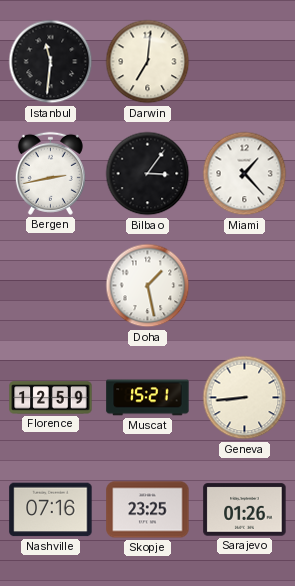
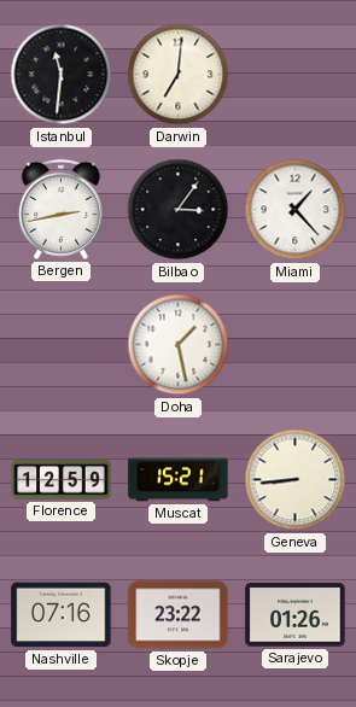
Skopje: 23:25 -> 23:22
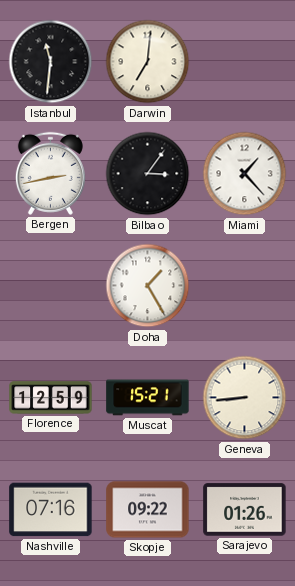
Doha: 1:28 -> 1:25
Skopje: 23:22 -> 09:22
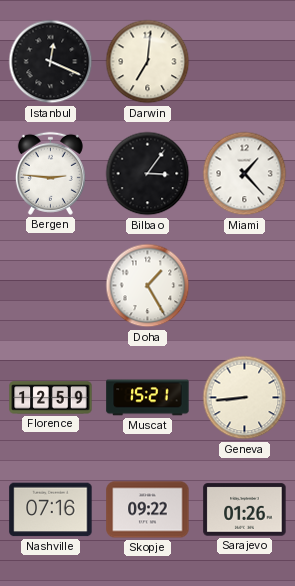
Istanbul: 11:31 -> 12:19
Bergen: 2:43 -> 2:46
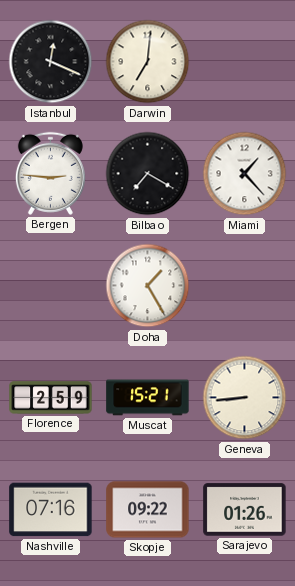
Bilbao: 3:06 -> 7:20
Florence: 12:59 -> 2:59
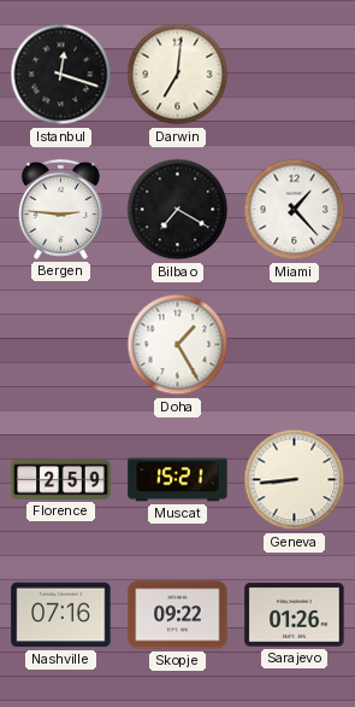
Istanbul: 12:19 -> 12:18
